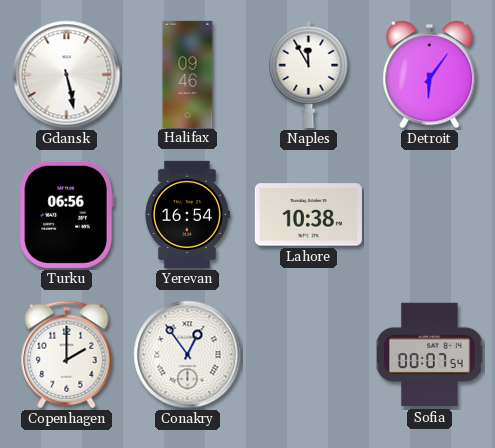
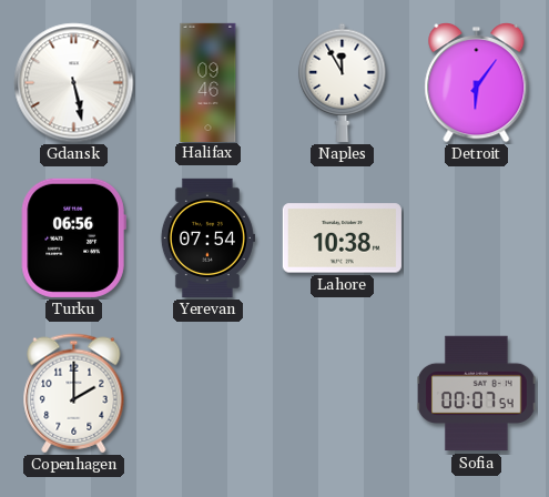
Yerevan: 16:54 -> 07:54
Conakry: 12:54 -> none
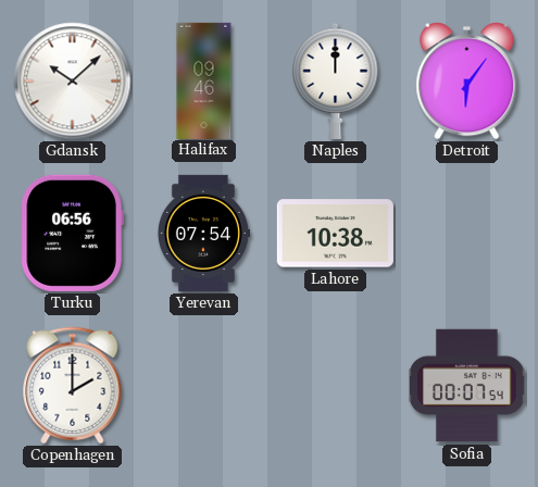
Gdansk: 5:28 -> 10:08
Naples: 11:55 -> 12:00
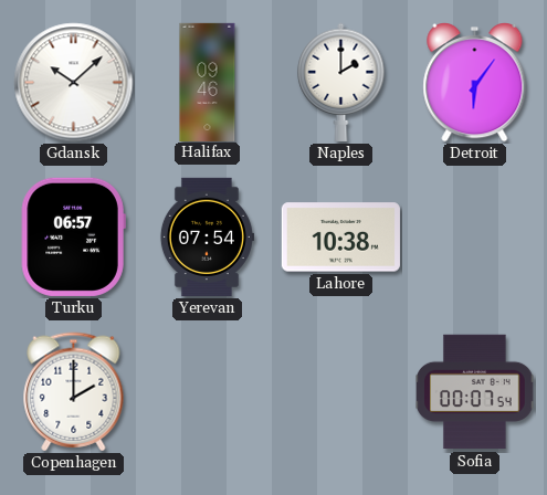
Naples: 12:00 -> 2:00
Turku: 06:56 -> 06:57
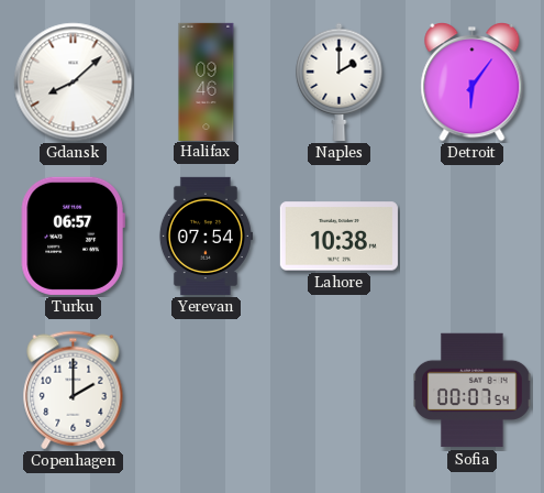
Gdansk: 10:08 -> 8:08
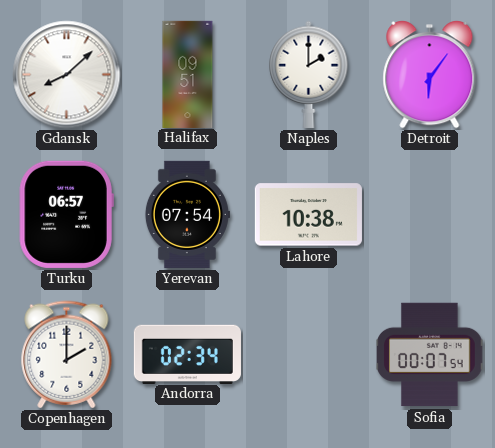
Halifax: 09:46 -> 09:51
Andorra: none -> 02:34
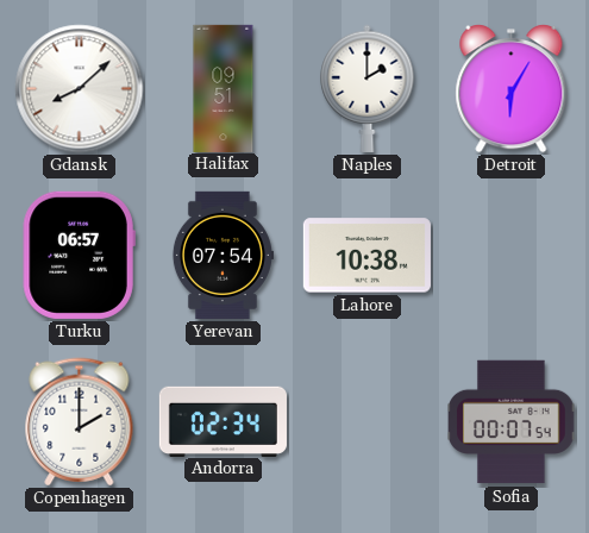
Detroit: 6:06 -> 6:05
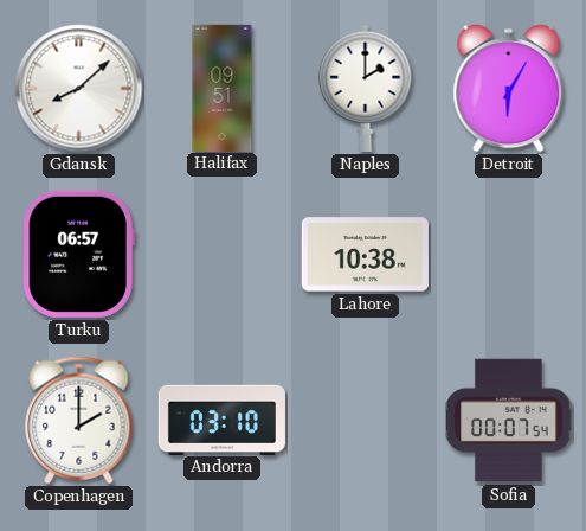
Yerevan: 07:54 -> none
Andorra: 02:34 -> 03:10
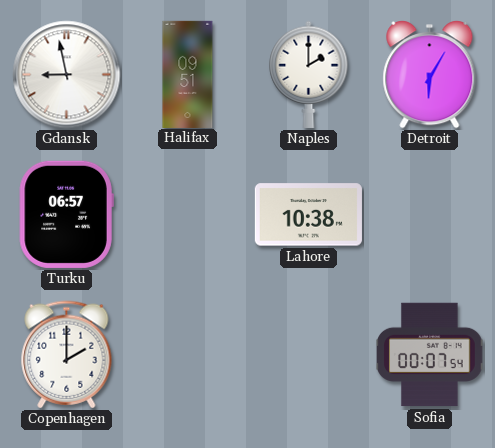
Gdansk: 8:08 -> 8:58
Andorra: 03:10 -> none
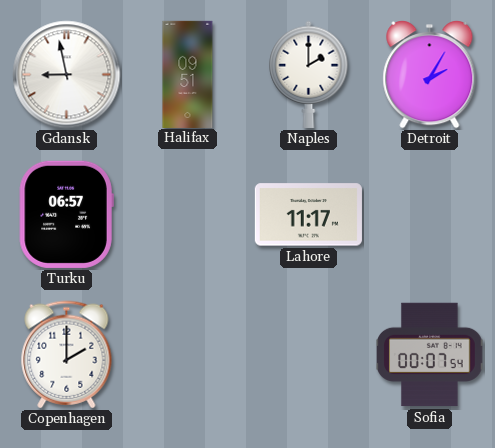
Detroit: 6:05 -> 2:05
Lahore: 10:38 -> 11:17
